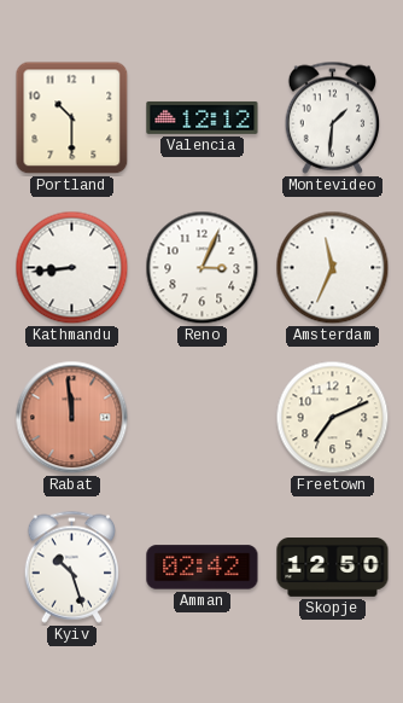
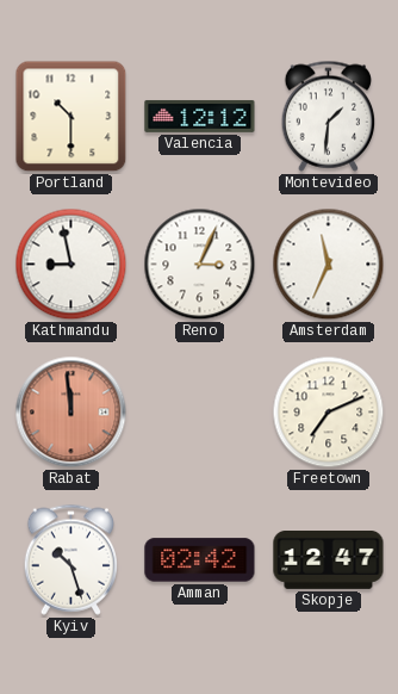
Kathmandu: 8:44 -> 8:58
Skopje: 12:50 -> 12:47
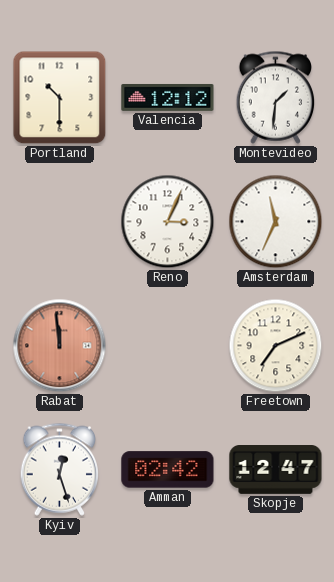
Kathmandu: 8:58 -> none
Kyiv: 10:27 -> 12:27
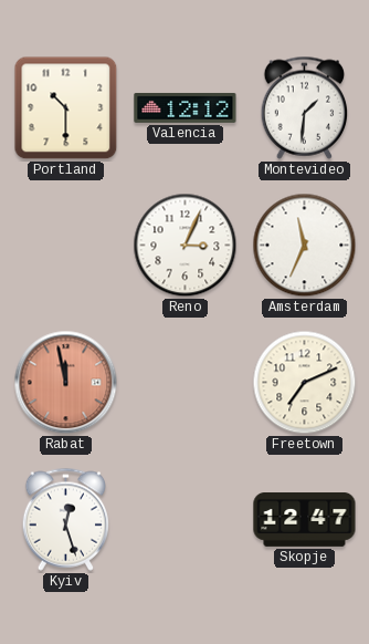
Rabat: 11:59 -> 11:58
Amman: 02:42 -> none
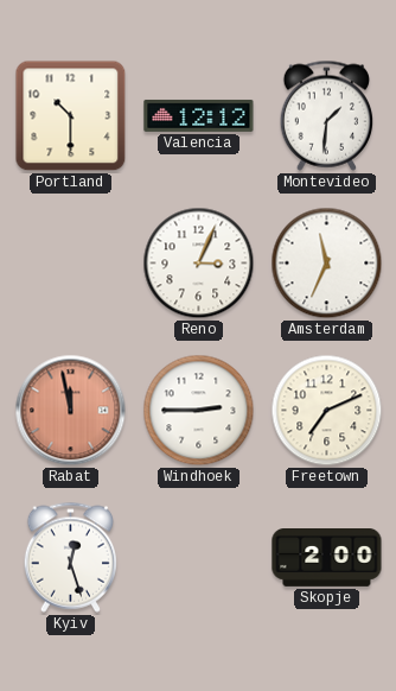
Windhoek: none -> 2:45
Skopje: 12:47 -> 2:00
